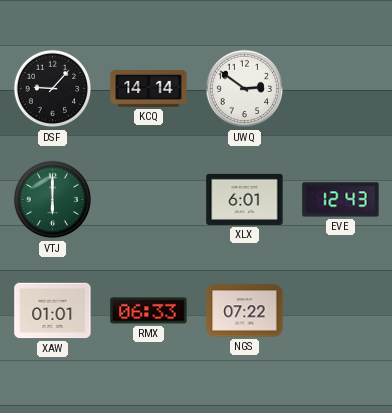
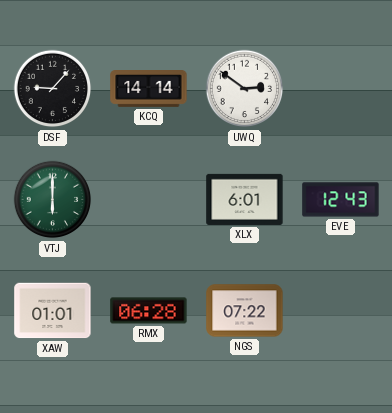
RMX: 06:33 -> 06:28
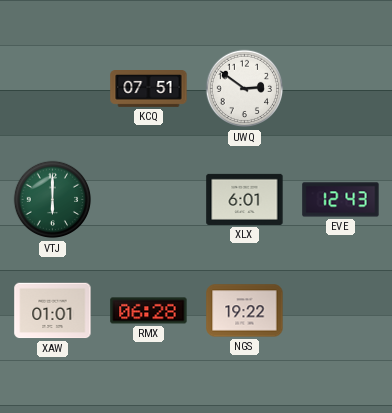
DSF: 9:07 -> none
KCQ: 14:14 -> 07:51
NGS: 07:22 -> 19:22
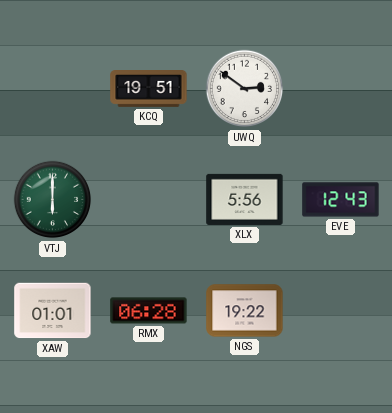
KCQ: 07:51 -> 19:51
XLX: 6:01 -> 5:56
